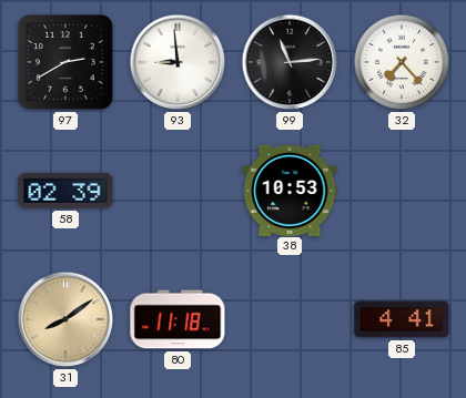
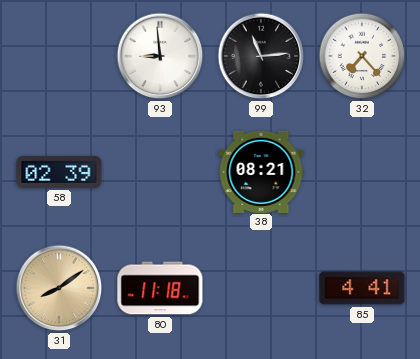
97: 2:40 -> none
38: 10:53 -> 08:21
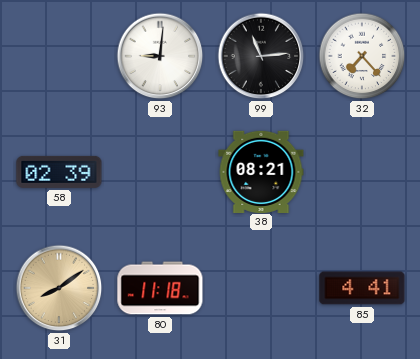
93: 8:59 -> 9:01
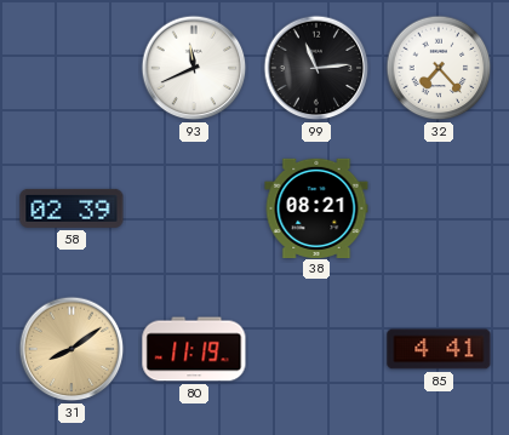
93: 9:01 -> 11:41
80: 11:18 -> 11:19
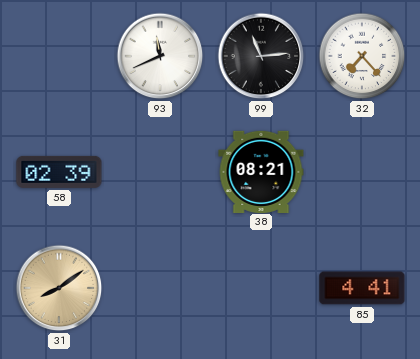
80: 11:19 -> none
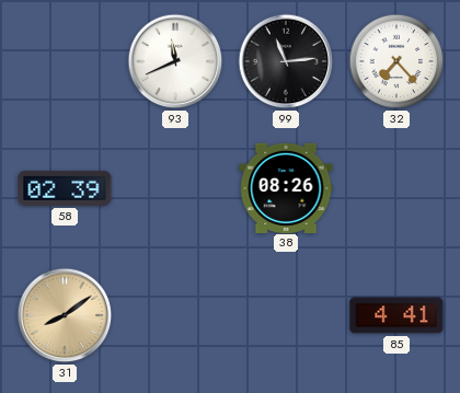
38: 08:21 -> 08:26
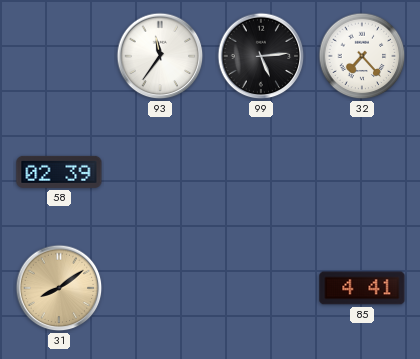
93: 11:41 -> 11:36
99: 11:14 -> 5:14
38: 08:26 -> none
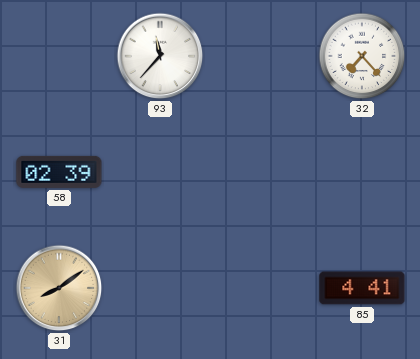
93: 11:36 -> 11:37
99: 5:14 -> none
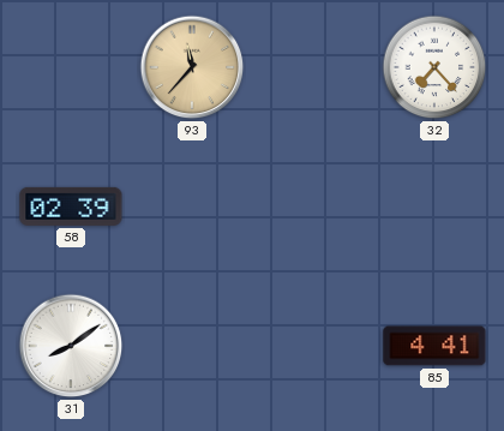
93 dial: white -> champagne
31 dial: champagne -> white
